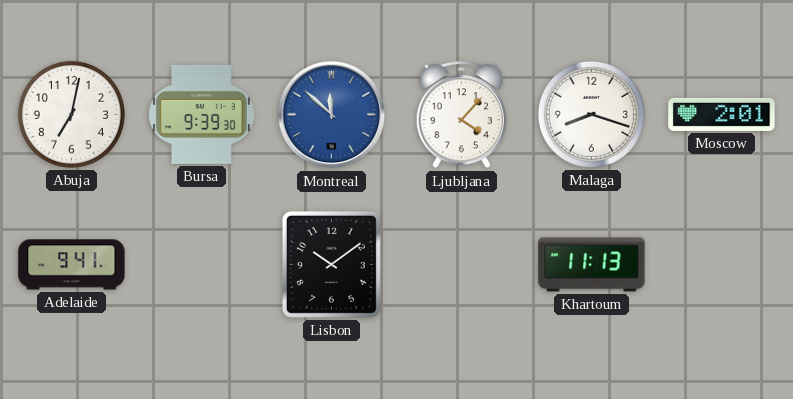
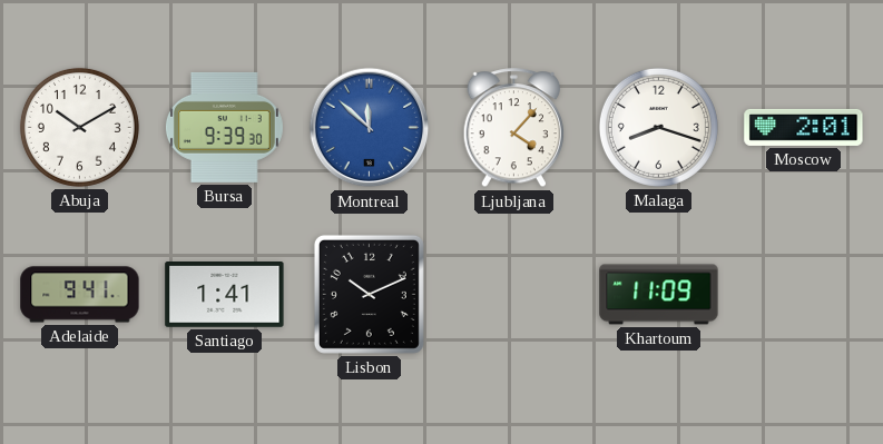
Abuja: 7:02 -> 10:10
Santiago: none -> 1:41
Lisbon: 10:09 -> 10:11
Khartoum: 11:13 -> 11:09
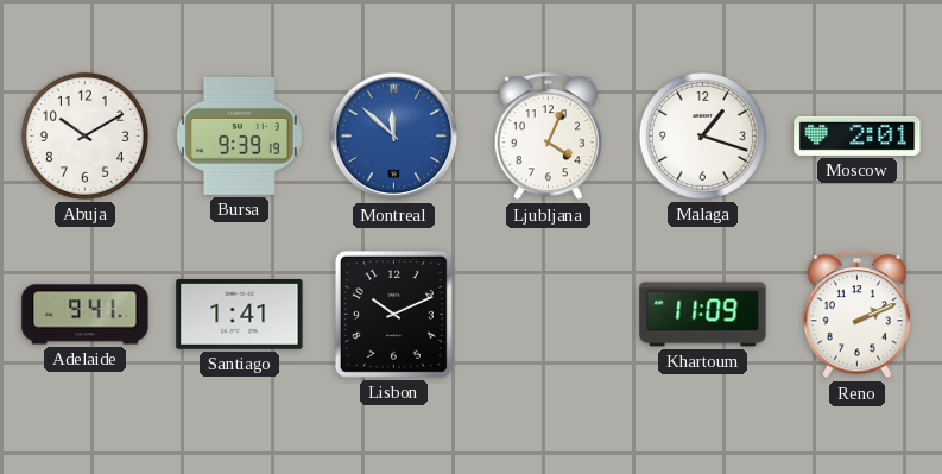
Bursa: 9:39:30 -> 9:39:19
Ljubljana: 4:07 -> 4:04
Malaga: 8:18 -> 1:18
Reno: none -> 2:11
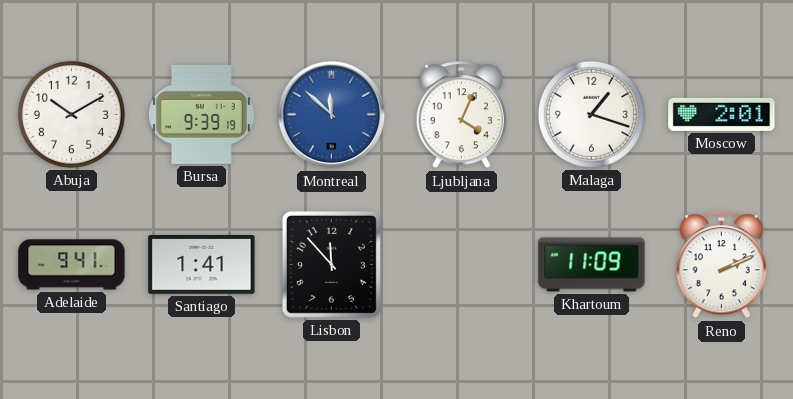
Lisbon: 10:11 -> 11:53
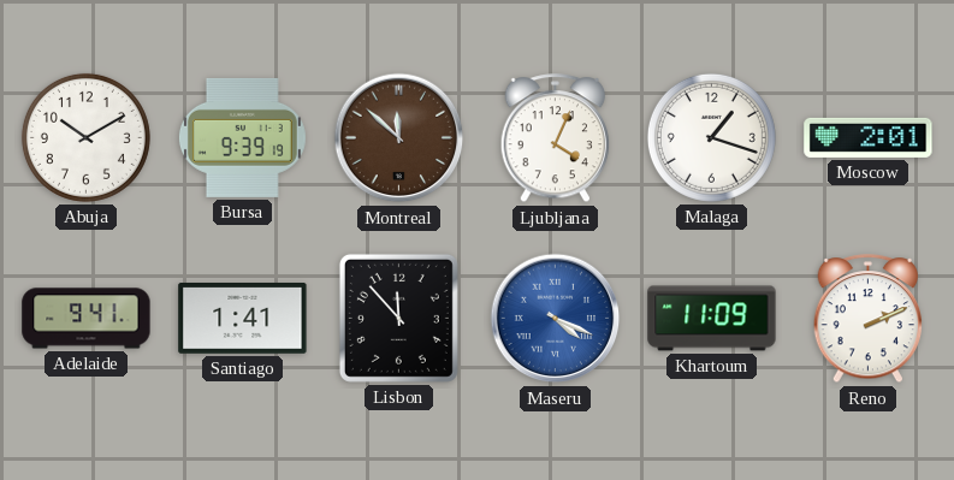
Montreal dial: blue -> brown
Maseru: none -> 4:19
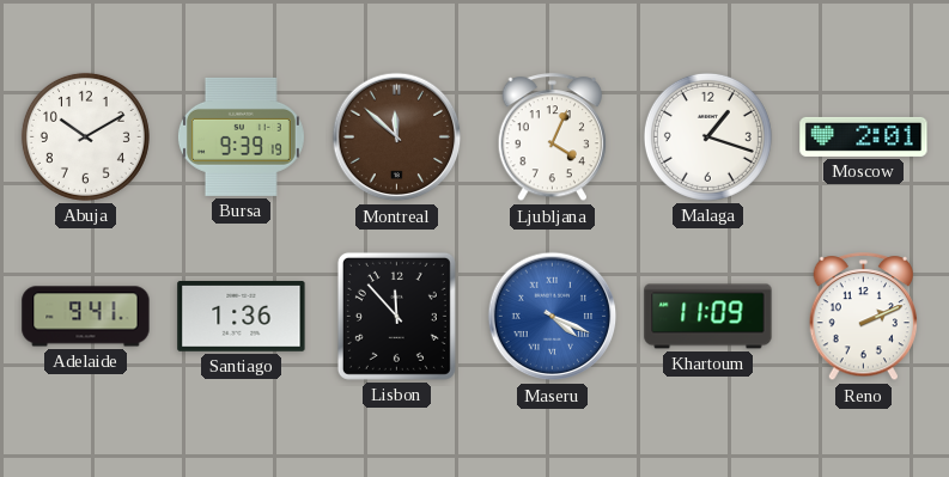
Santiago: 1:41 -> 1:36
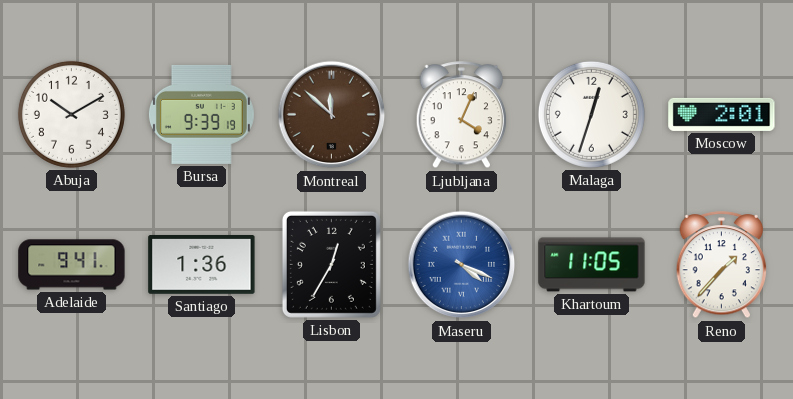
Malaga: 1:18 -> 12:33
Lisbon: 11:53 -> 12:35
Khartoum: 11:09 -> 11:05
Reno: 2:11 -> 1:37
